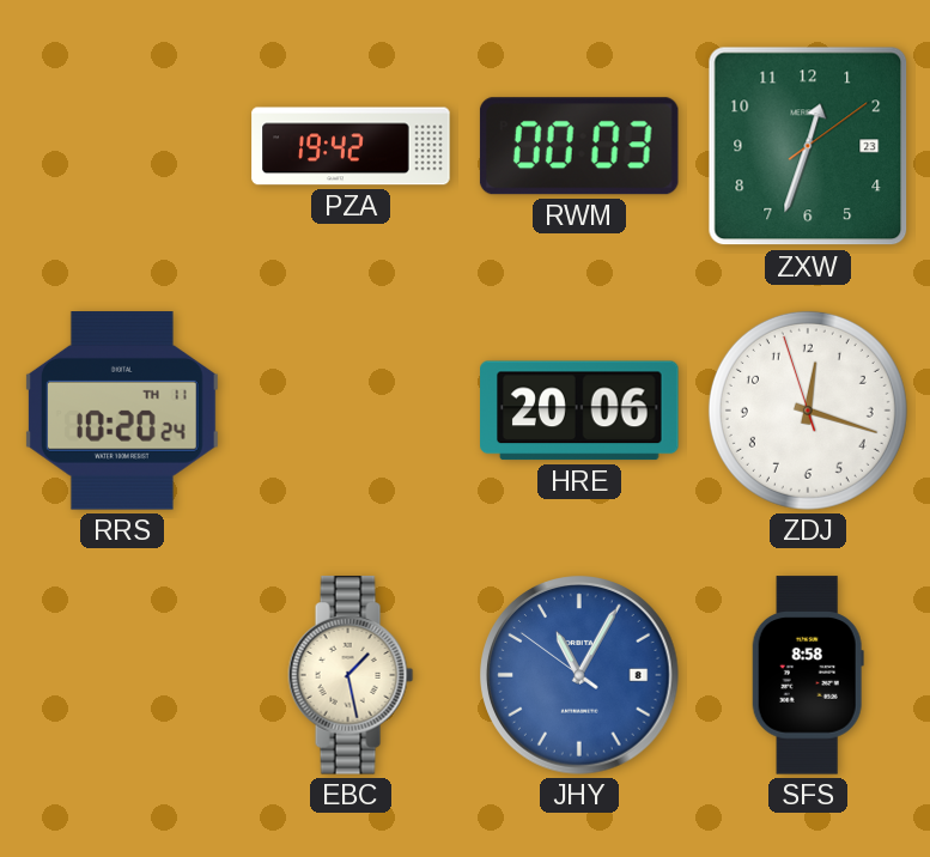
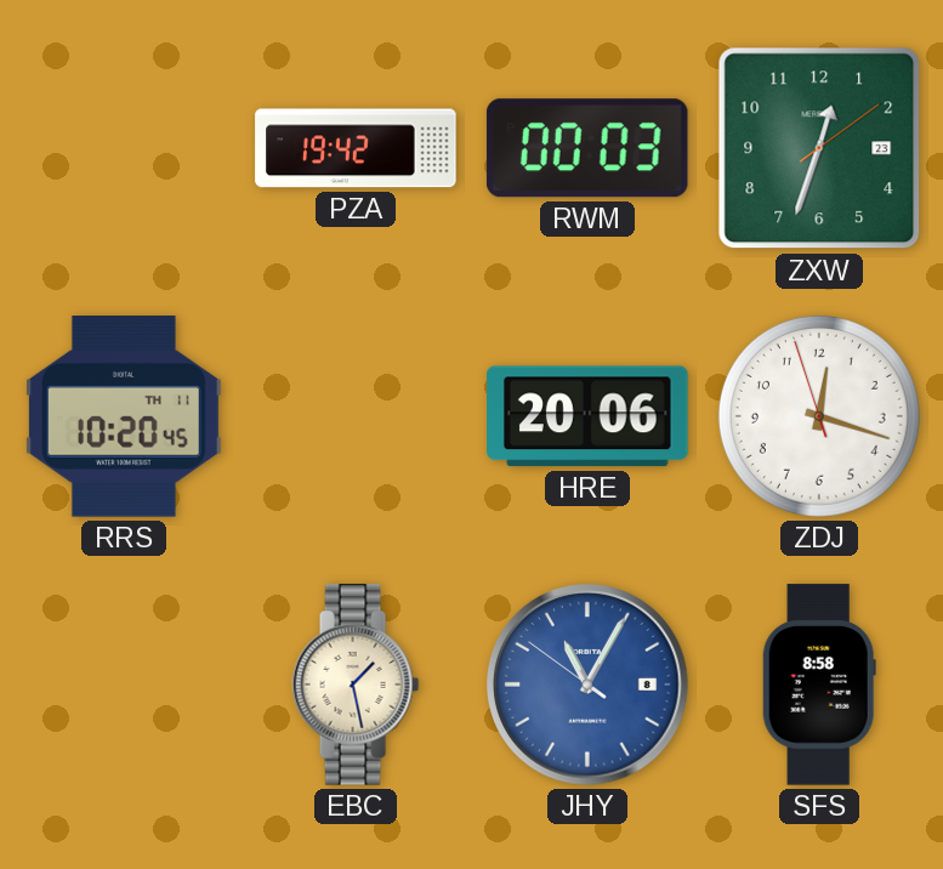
RRS: 10:20:24 -> 10:20:45
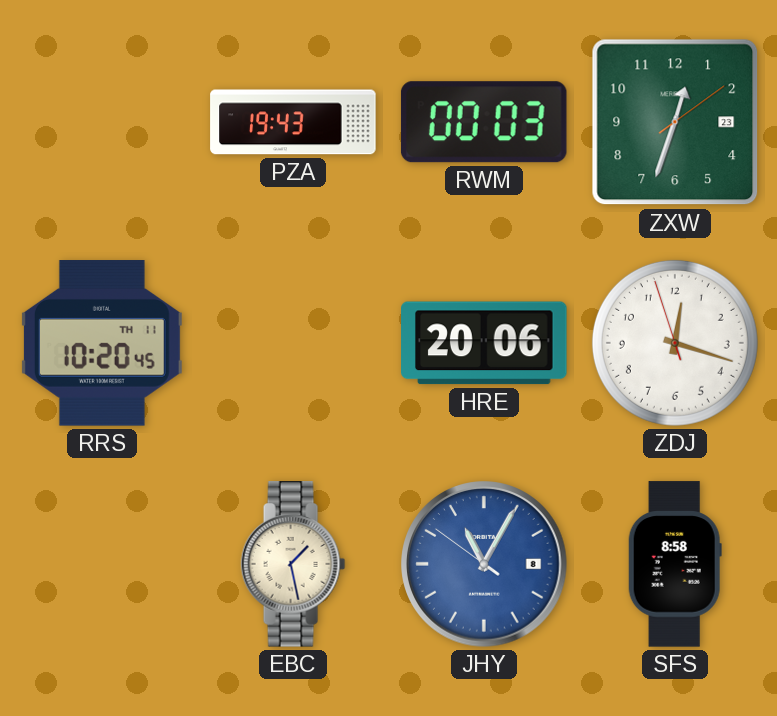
PZA: 19:42 -> 19:43
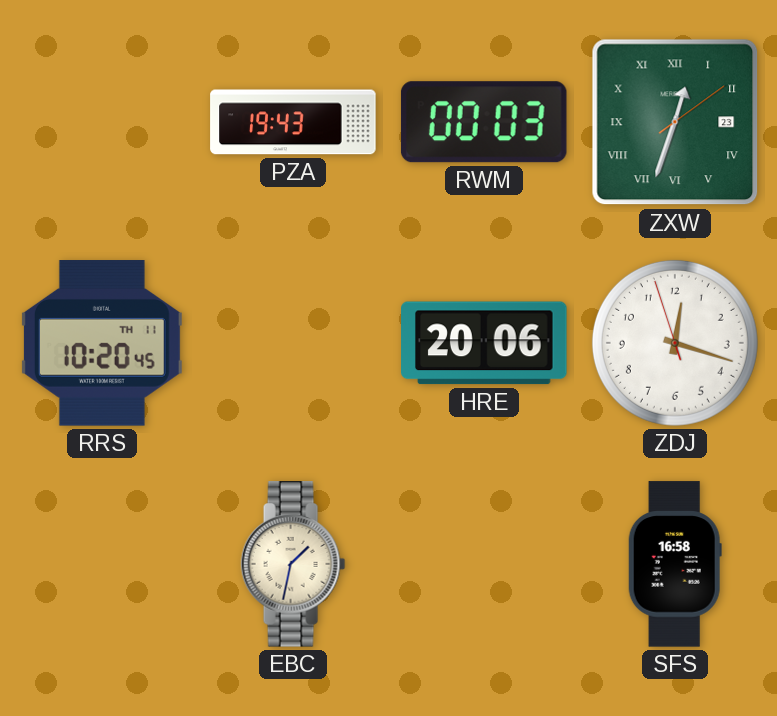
ZXW numerals: Arabic -> Roman
EBC: 1:28 -> 1:32
JHY: 11:04 -> none
SFS: 8:58 -> 16:58
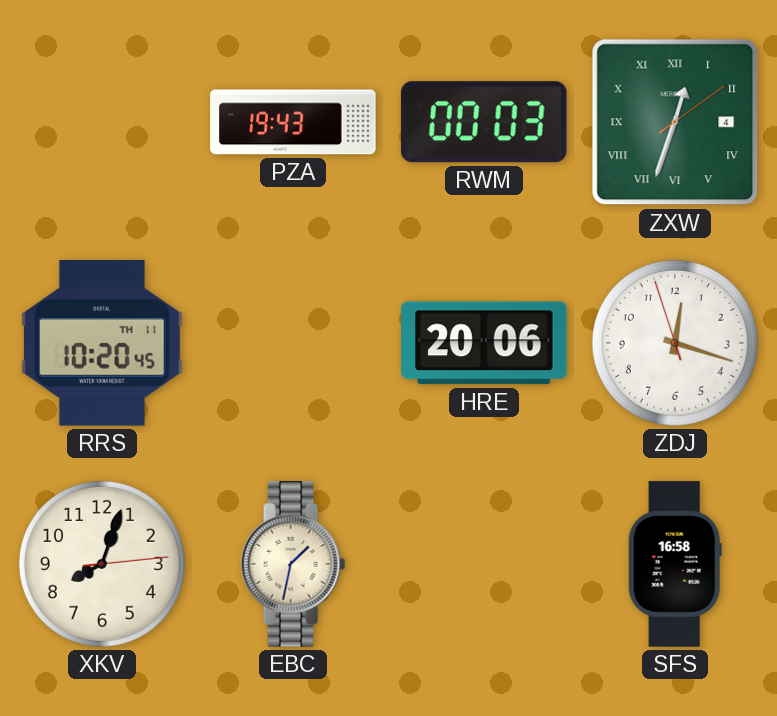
ZXW date: 23 -> 4
XKV: none -> 8:03
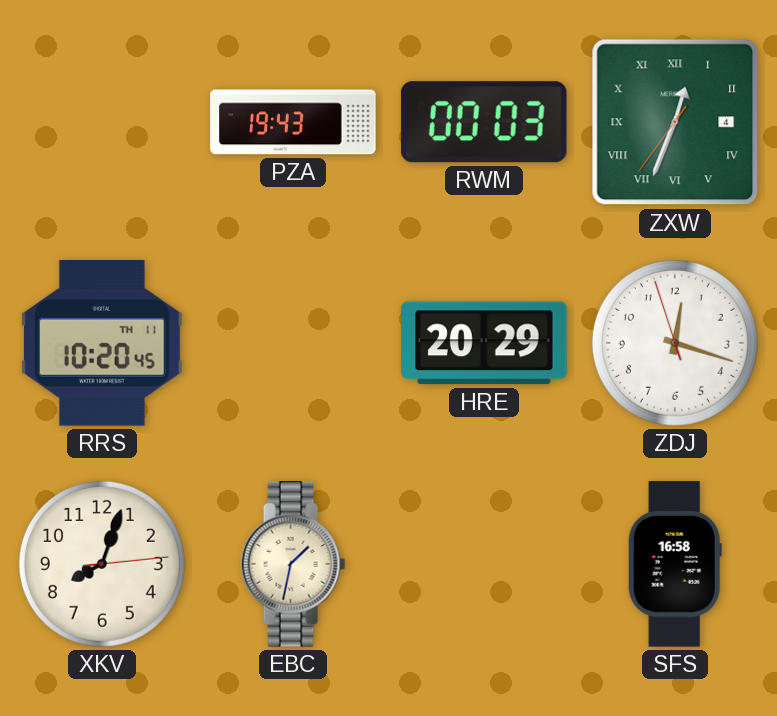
ZXW: 12:33:09 -> 12:33:36
HRE: 20:06 -> 20:29
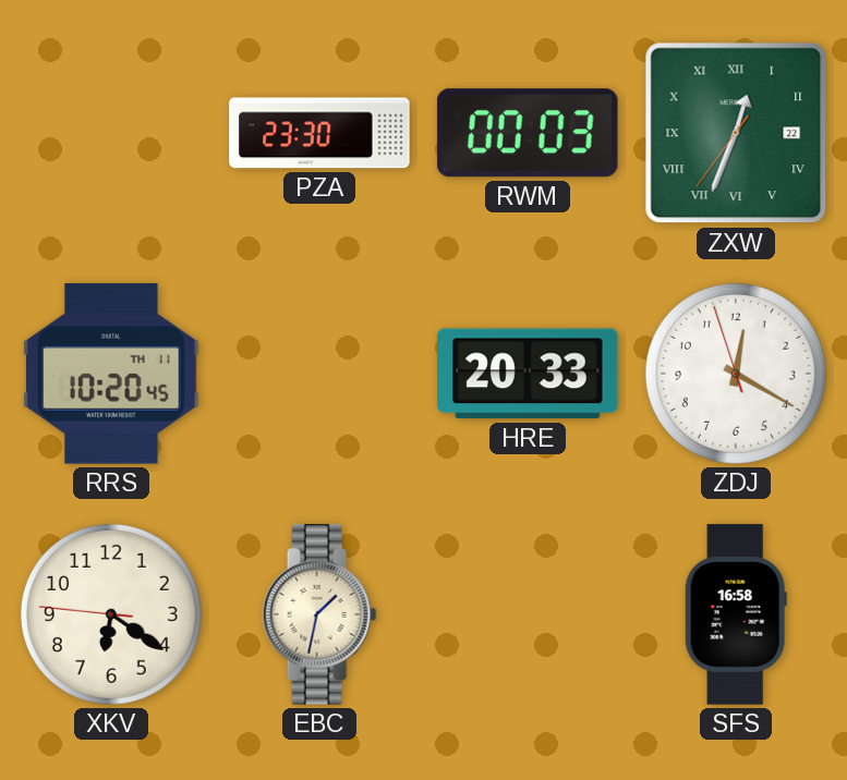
PZA: 19:43 -> 23:30
ZXW date: 4 -> 22
HRE: 20:29 -> 20:33
ZDJ: 12:17 -> 12:19
XKV: 8:03 -> 6:20
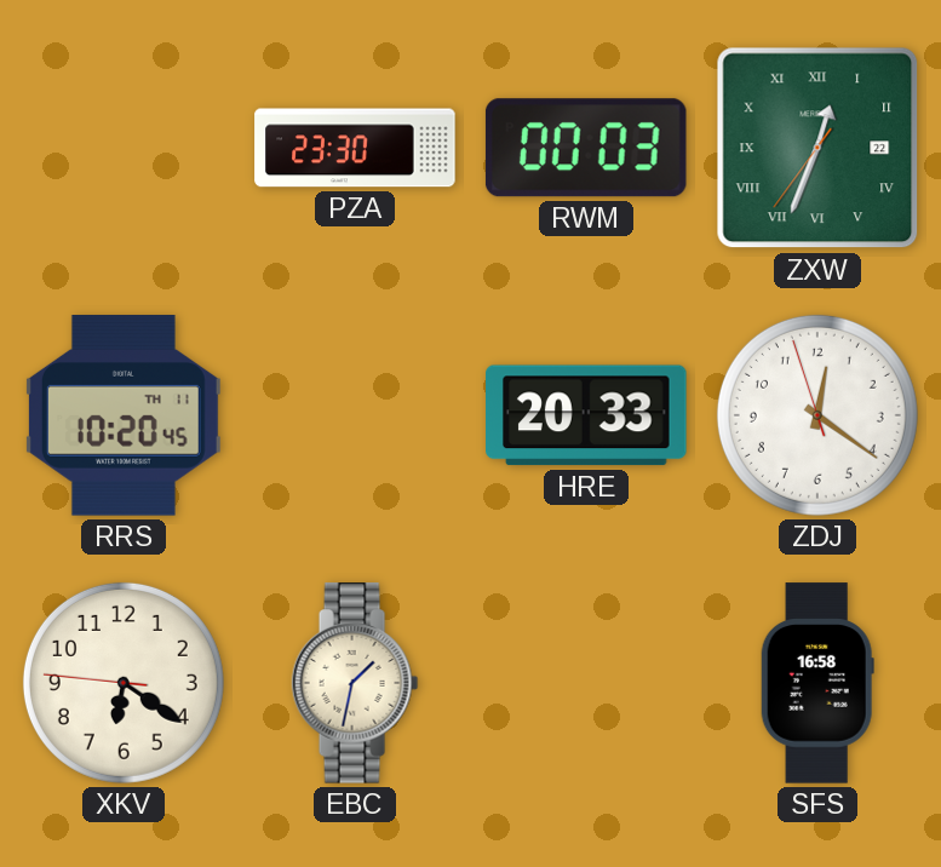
ZDJ: 12:19 -> 12:20
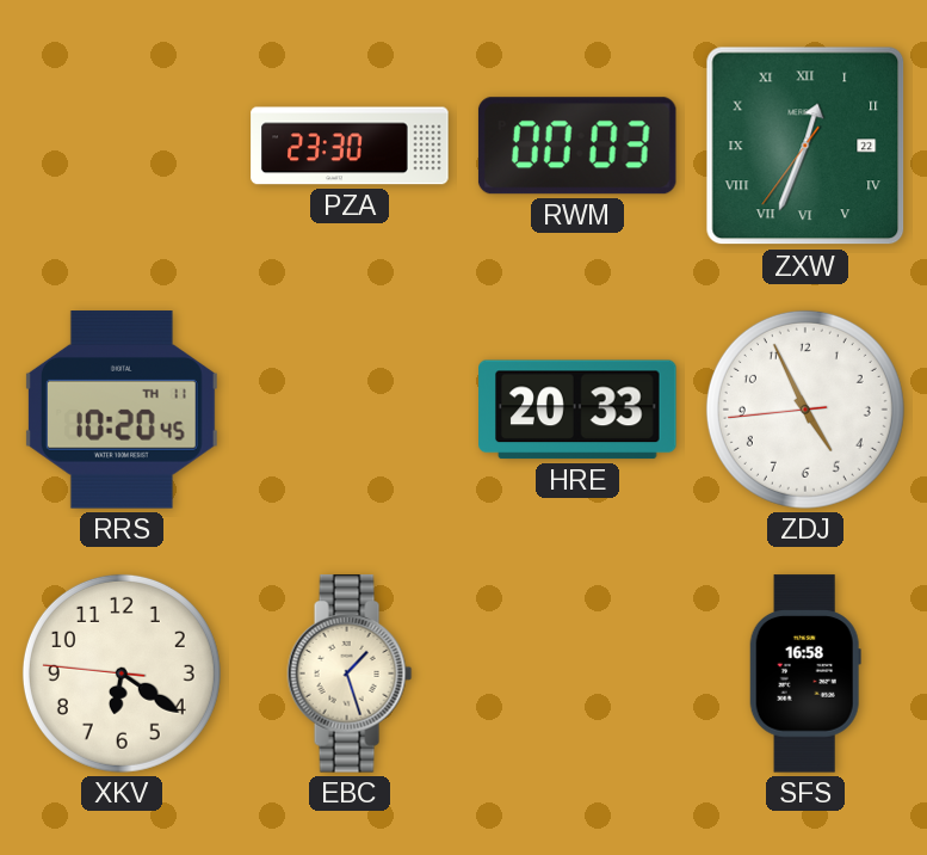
ZDJ: 12:20 -> 4:55
EBC: 1:32 -> 1:27
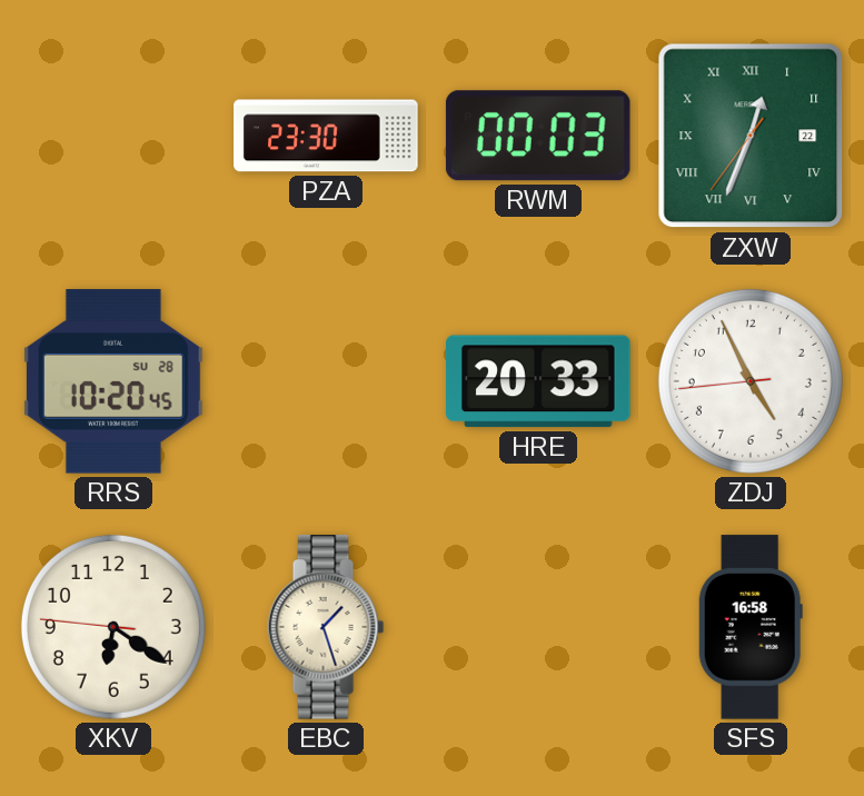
RRS date: TH 11 -> SU 28
